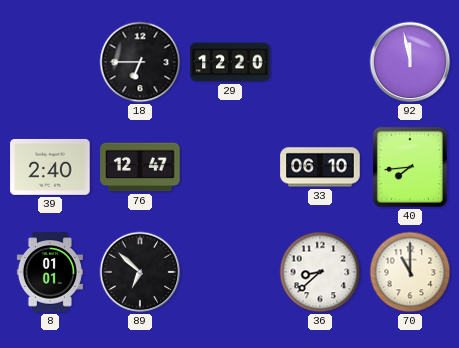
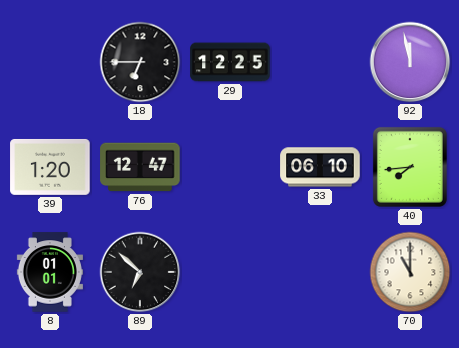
29: 12:20 -> 12:25
39: 2:40 -> 1:20
36: 8:38 -> none
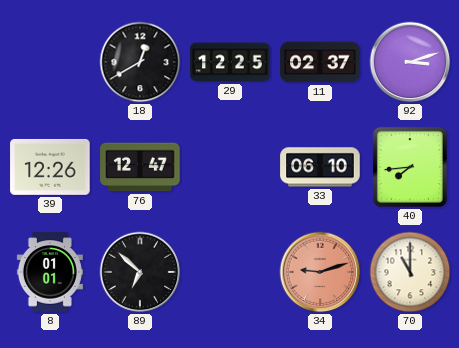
18: 6:45 -> 12:40
11: none -> 02:37
92: 11:58 -> 3:12
39: 1:20 -> 12:26
34: none -> 9:12
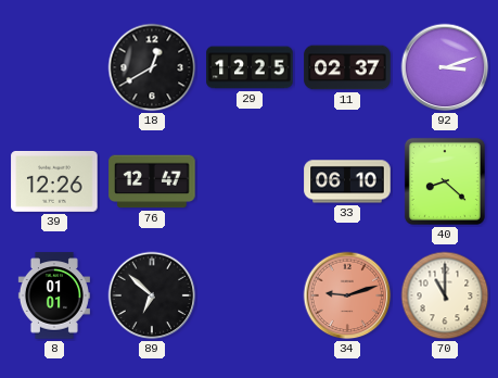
40: 7:44 -> 8:22
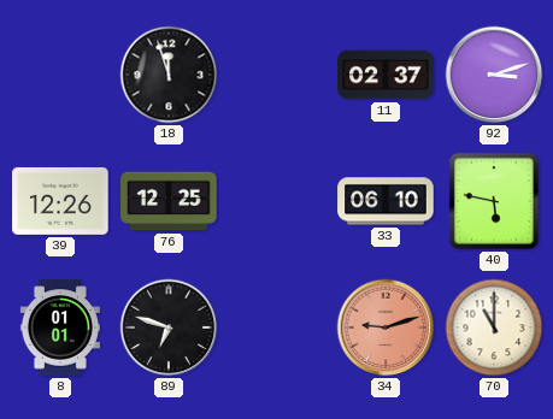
18: 12:40 -> 11:57
29: 12:25 -> none
76: 12:47 -> 12:25
40: 8:22 -> 5:47
89: 6:52 -> 6:48
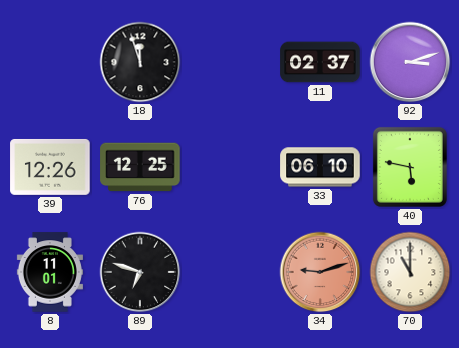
8: 01:01 -> 11:01
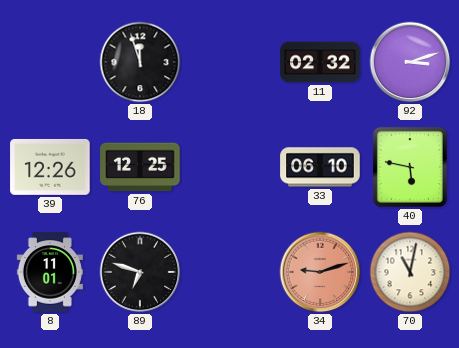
11: 02:37 -> 02:32
70: 11:00 -> 11:02
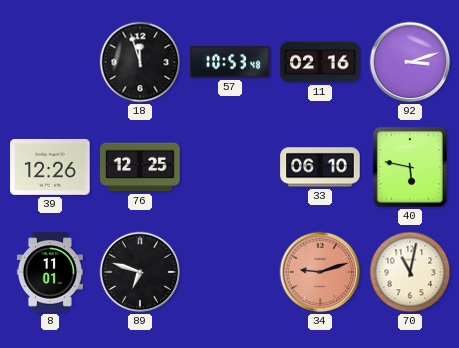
57: none -> 10:53
11: 02:32 -> 02:16
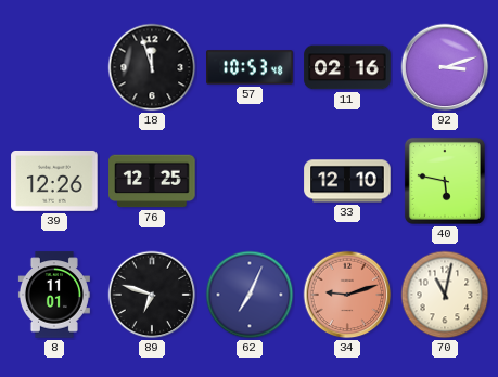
33: 06:10 -> 12:10
62: none -> 7:04
